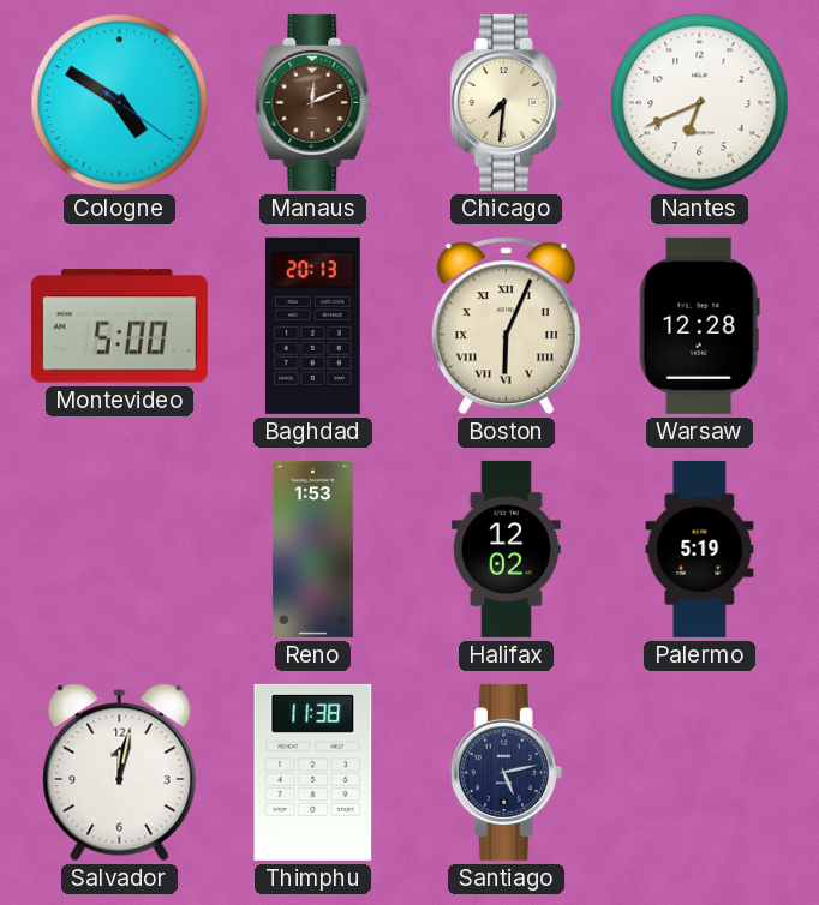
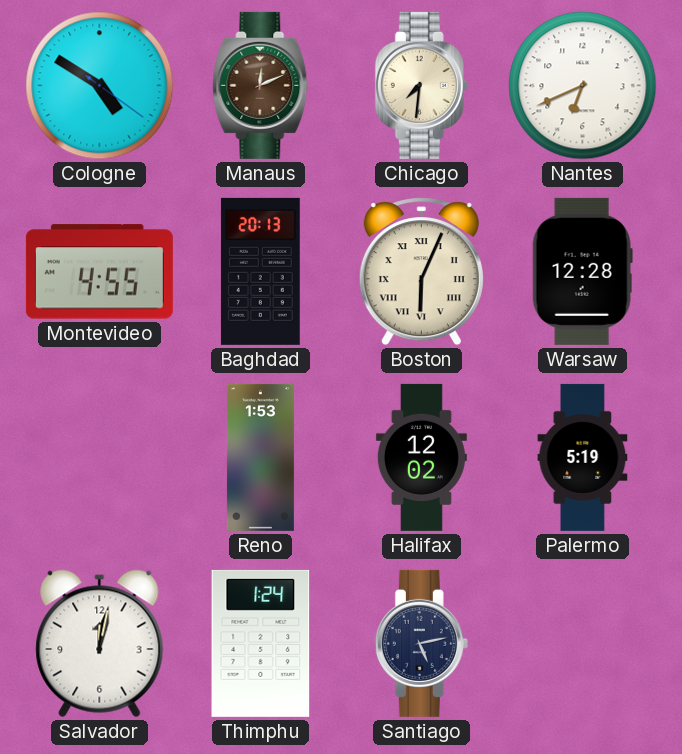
Montevideo: 5:00 -> 4:55
Thimphu: 11:38 -> 1:24
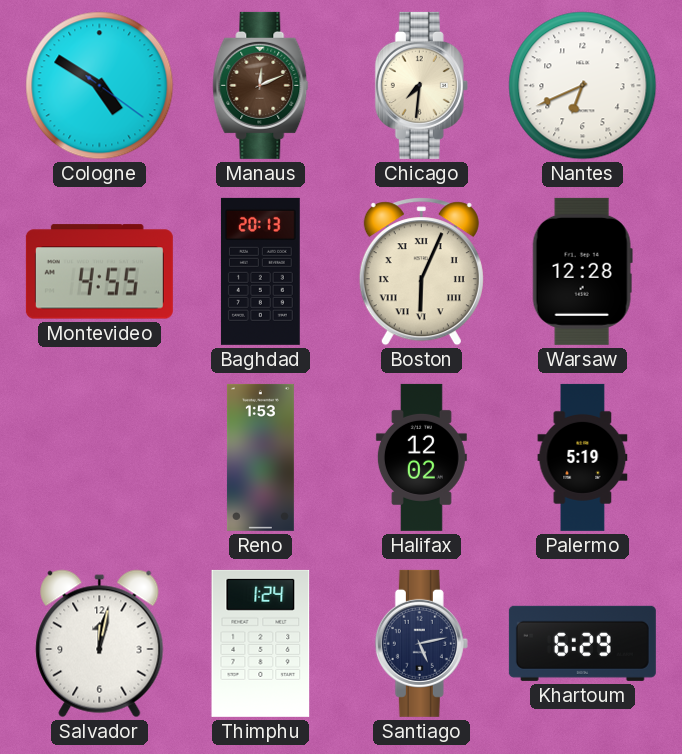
Khartoum: none -> 6:29
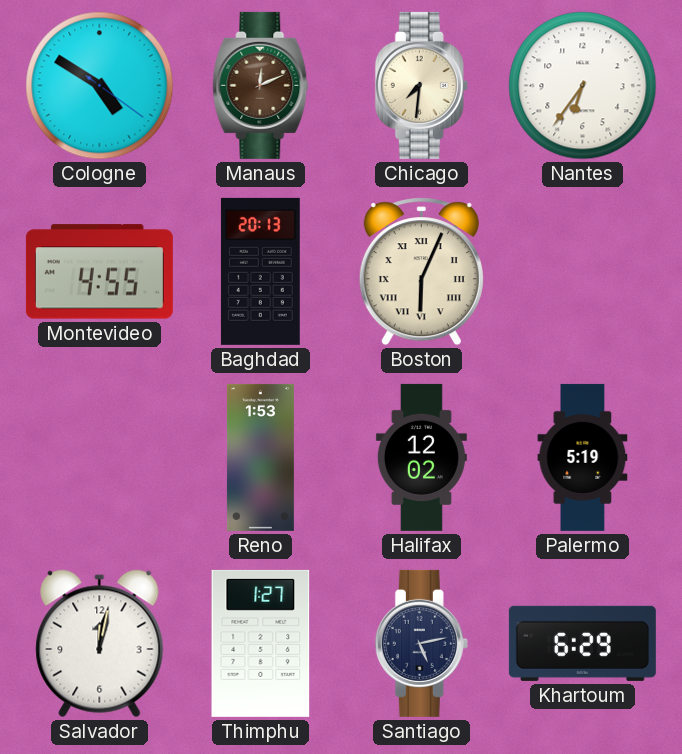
Nantes: 6:41 -> 6:36
Warsaw: 12:28 -> none
Thimphu: 1:24 -> 1:27
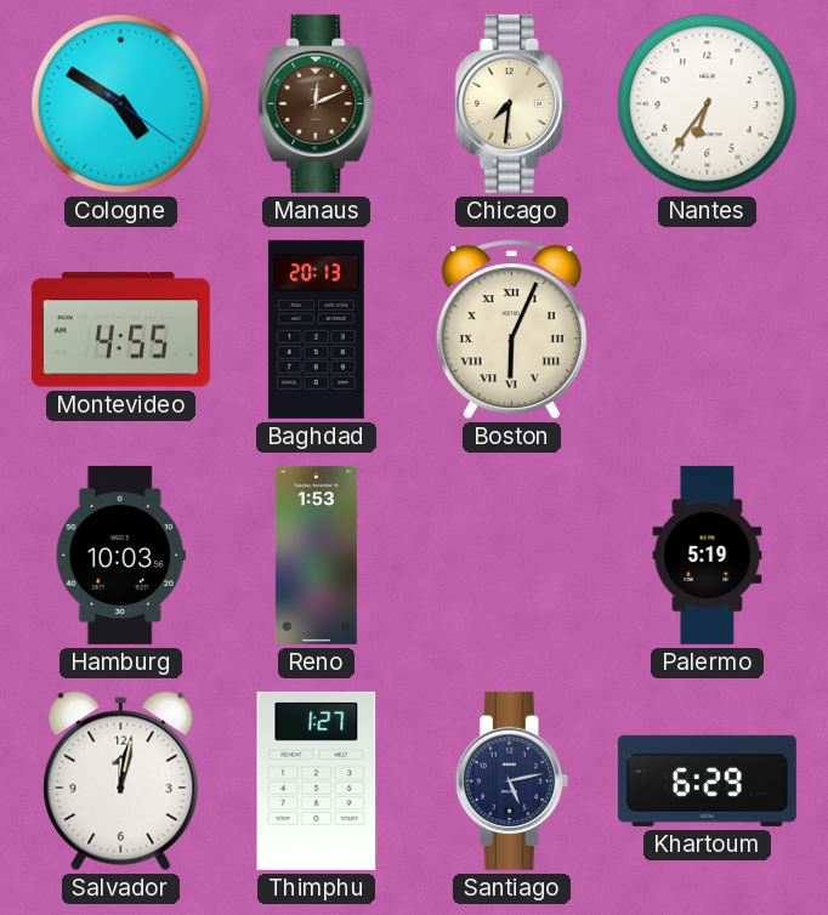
Hamburg: none -> 10:03
Halifax: 12:02 -> none
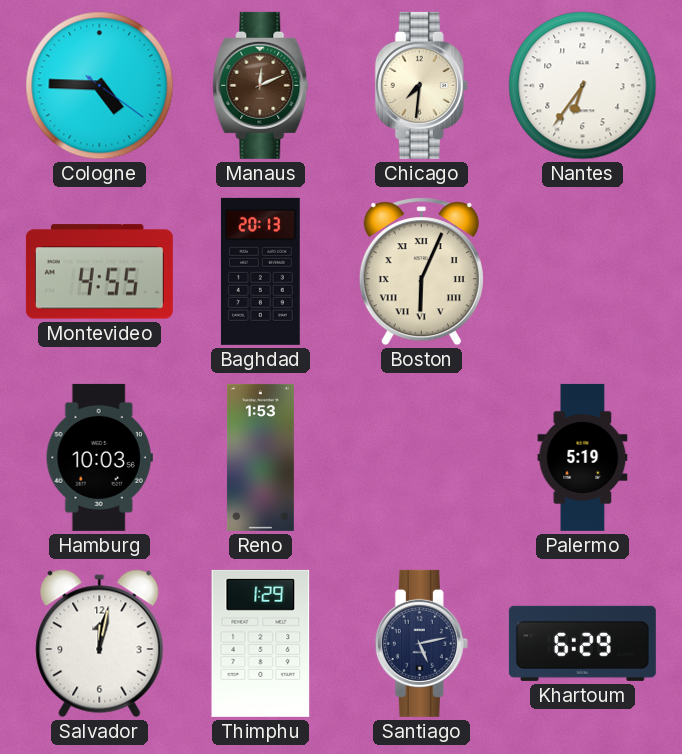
Cologne: 4:50 -> 4:45
Thimphu: 1:27 -> 1:29
